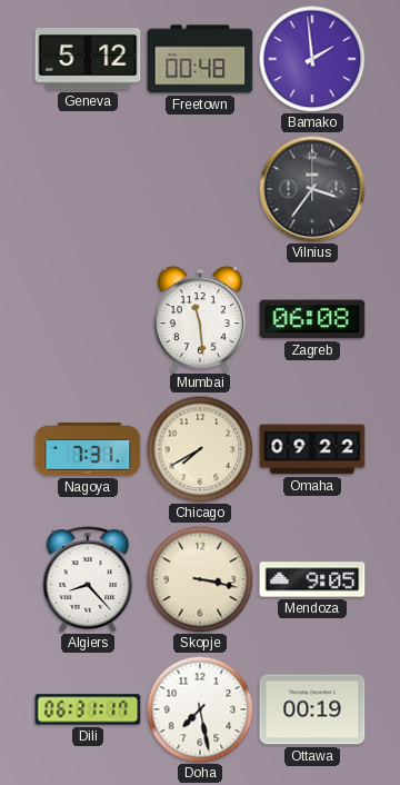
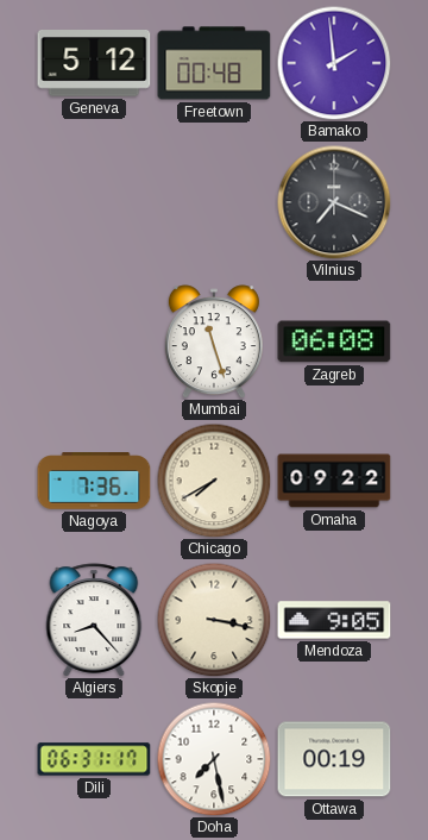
Vilnius: 3:36 -> 7:19
Mumbai: 11:29 -> 11:27
Nagoya: 7:31 -> 7:36
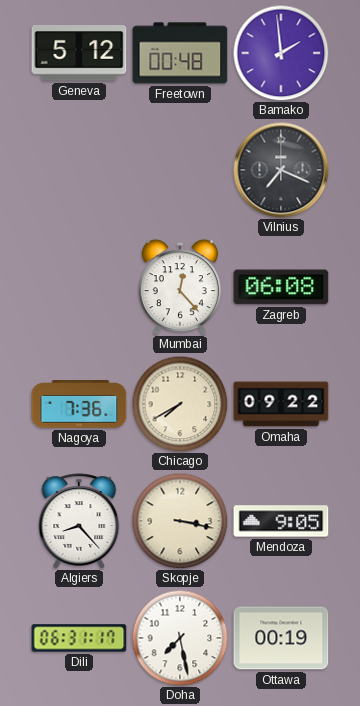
Mumbai: 11:27 -> 12:23
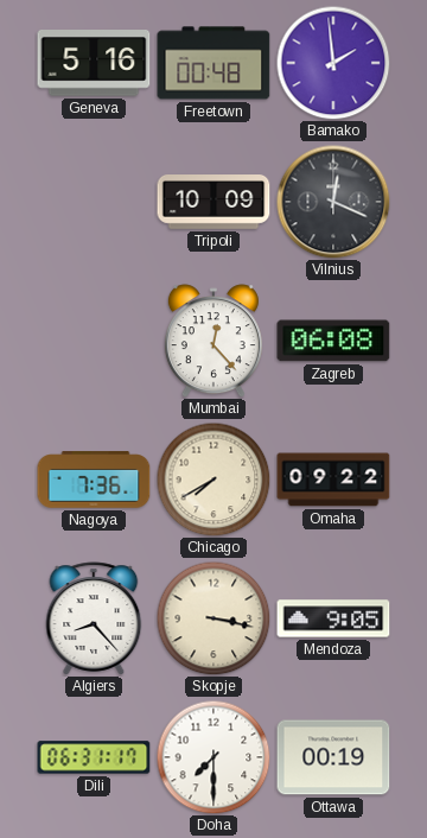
Geneva: 5:12 -> 5:16
Tripoli: none -> 10:09
Vilnius: 7:19 -> 12:19
Doha: 7:28 -> 7:30
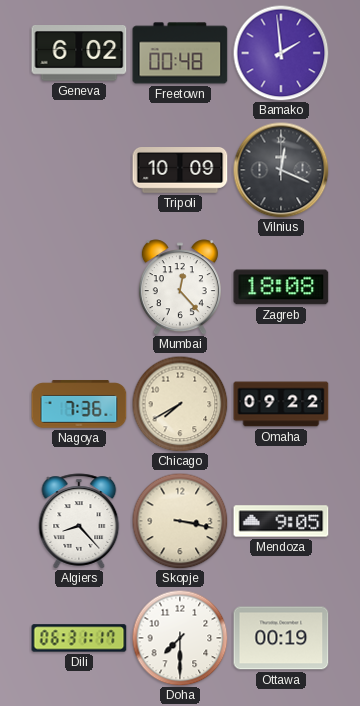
Geneva: 5:16 -> 6:02
Zagreb: 06:08 -> 18:08
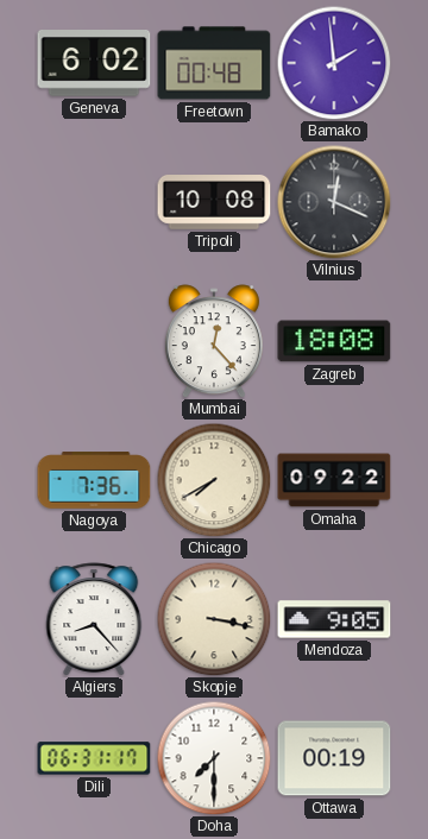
Tripoli: 10:09 -> 10:08
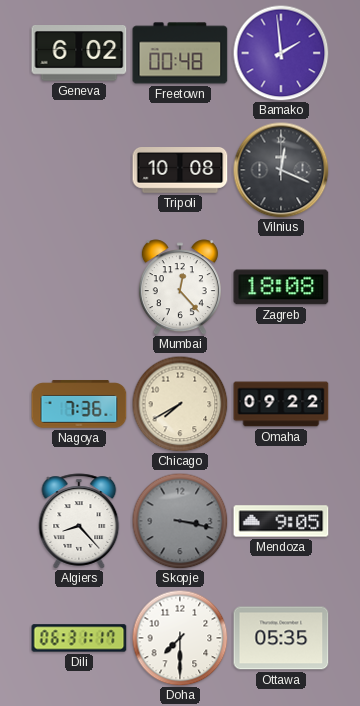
Skopje dial: cream -> grey
Ottawa: 00:19 -> 05:35
